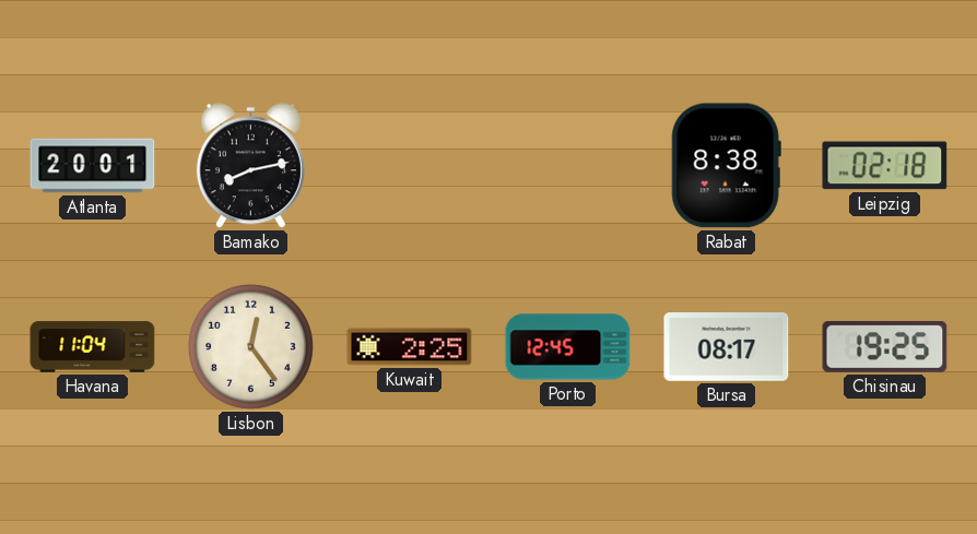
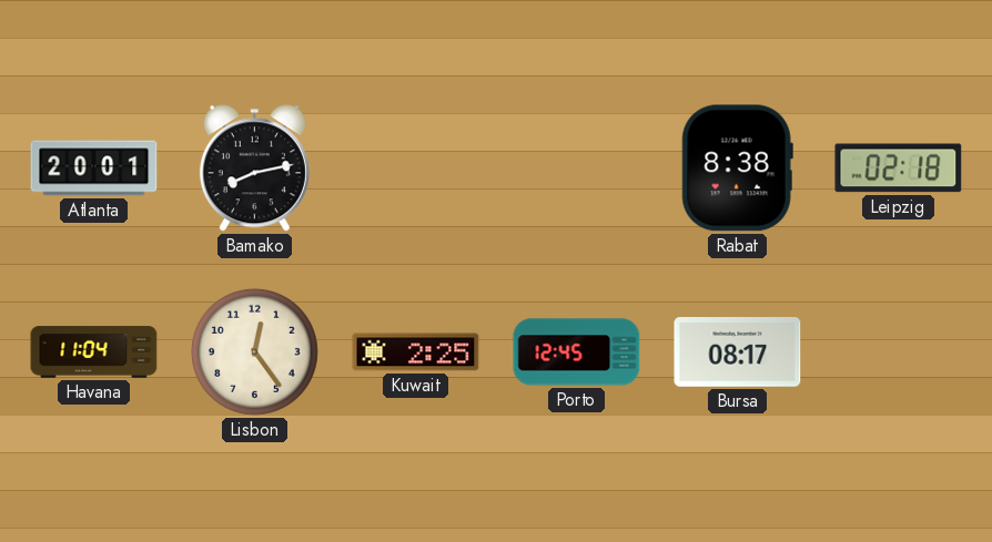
Chisinau: 19:25 -> none
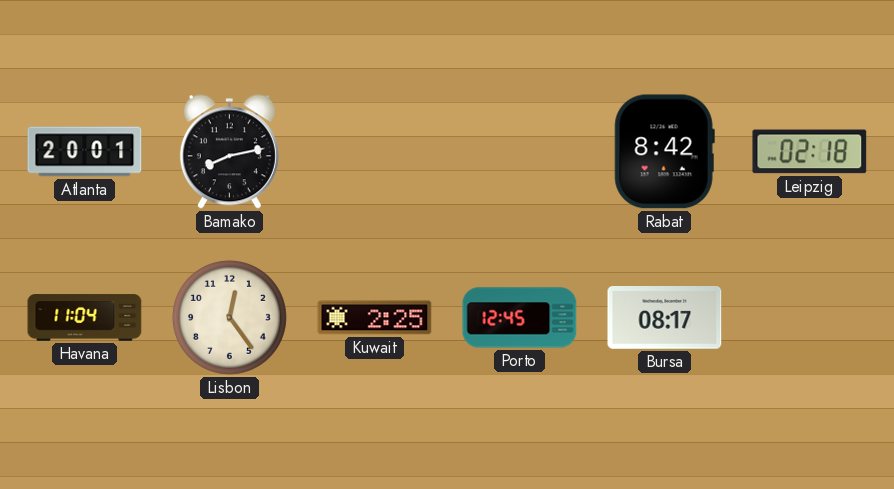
Rabat: 8:38 -> 8:42
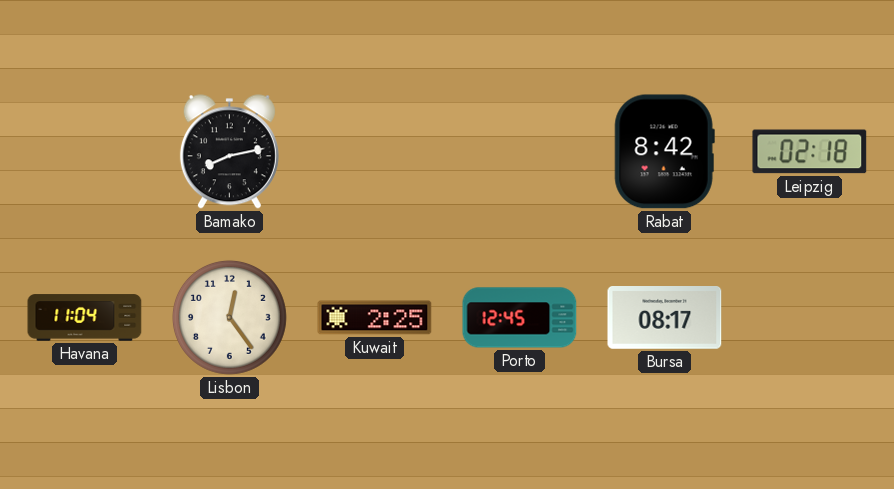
Atlanta: 20:01 -> none
